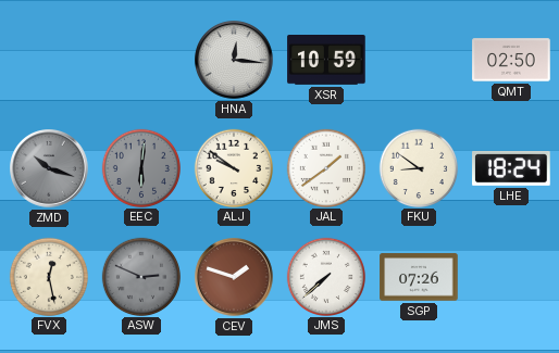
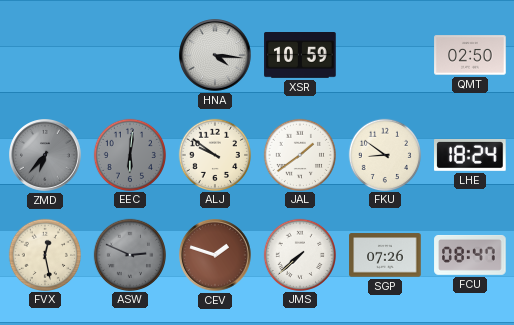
HNA: 12:16 -> 4:16
ZMD: 10:18 -> 6:37
FCU: none -> 08:47
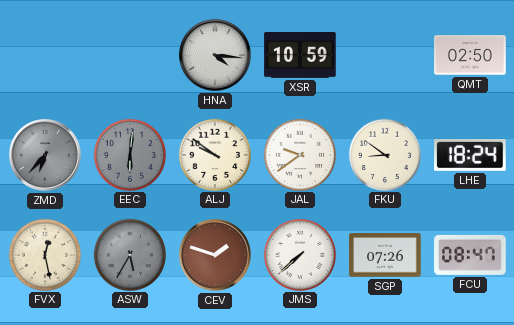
JAL: 1:39 -> 9:39
ASW: 2:49 -> 5:35
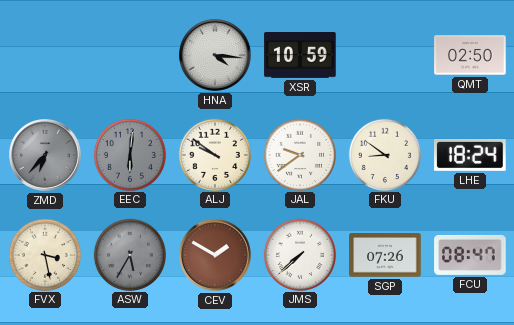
FVX: 12:28 -> 3:28
CEV: 1:48 -> 1:50
